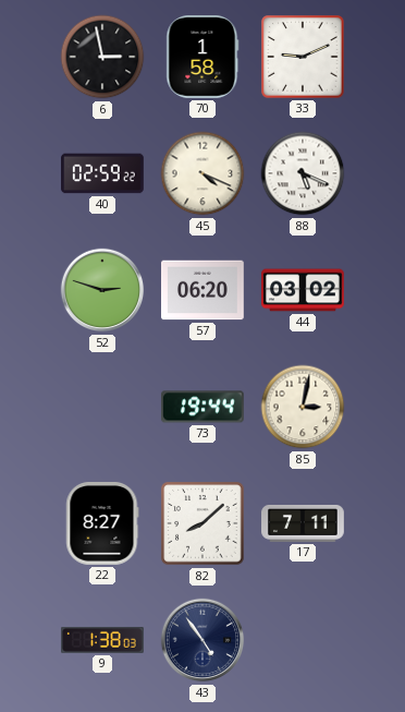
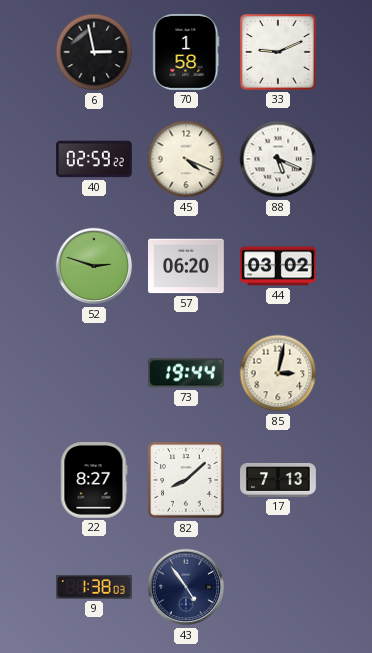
17: 7:11 -> 7:13
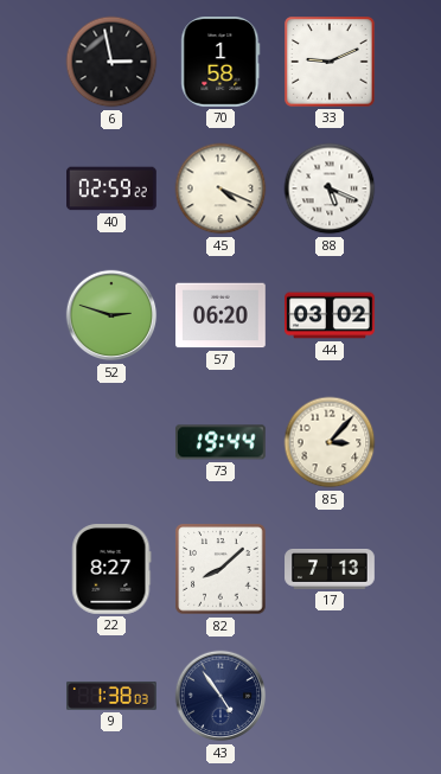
85: 3:02 -> 3:07
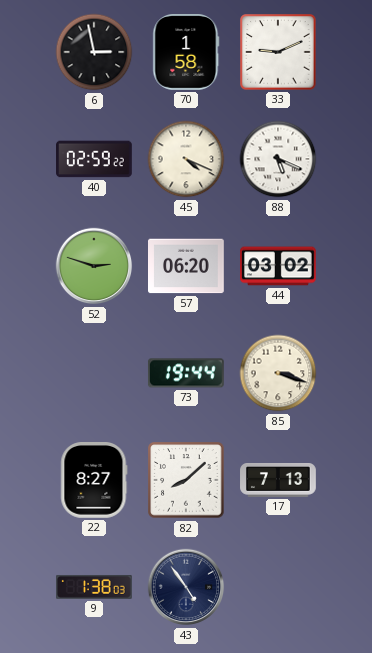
85: 3:07 -> 3:18
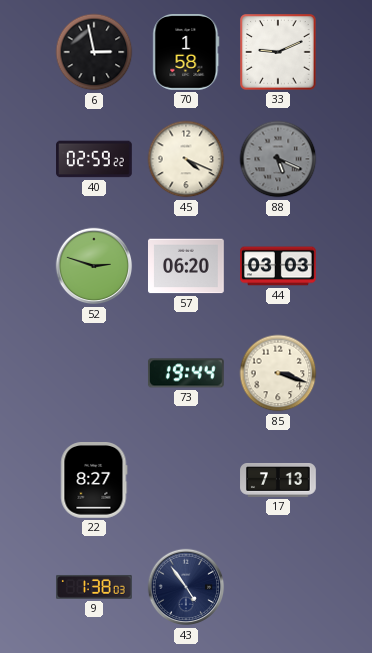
88 dial: white -> grey
44: 03:02 -> 03:03
82: 8:08 -> none
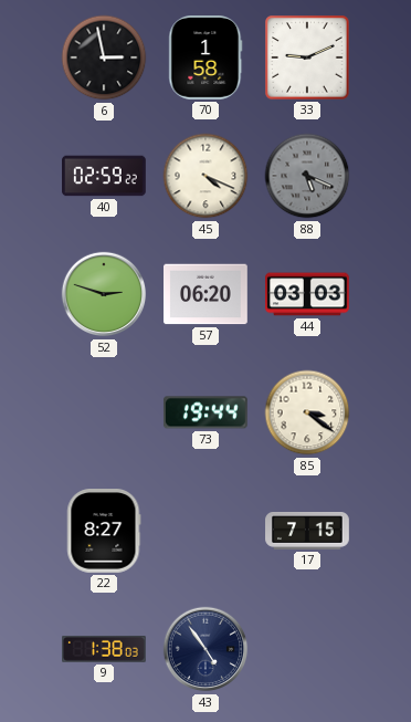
85: 3:18 -> 3:21
17: 7:13 -> 7:15
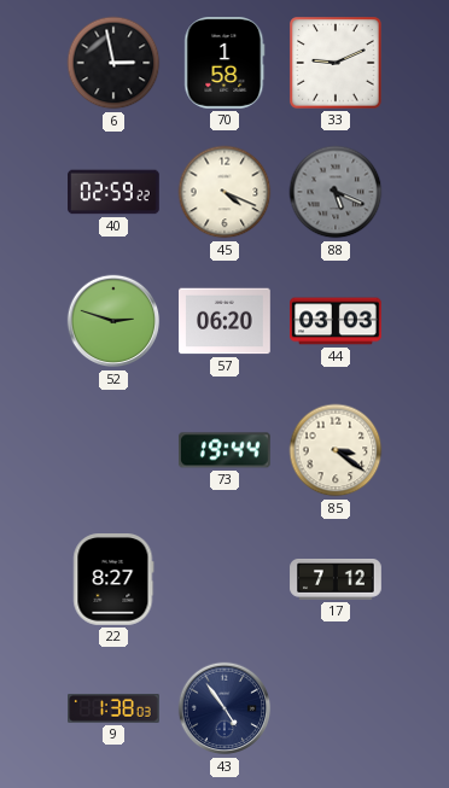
17: 7:15 -> 7:12
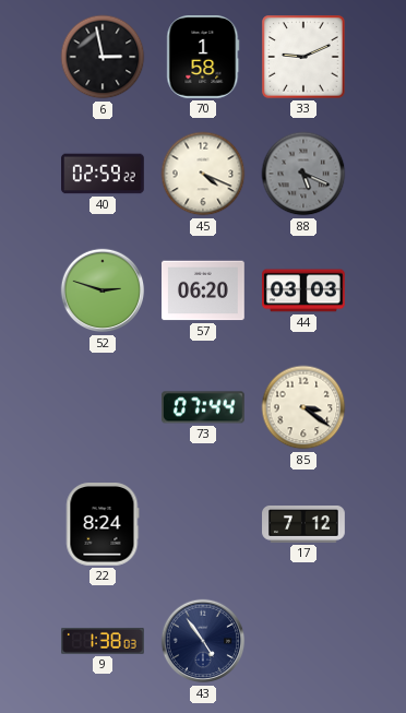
73: 19:44 -> 07:44
22: 8:27 -> 8:24
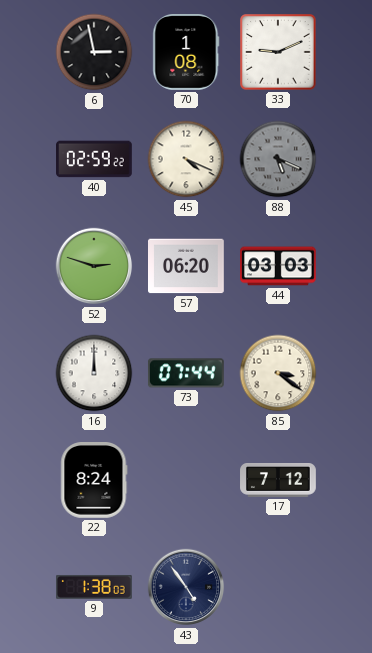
70: 1:58 -> 1:08
16: none -> 12:00
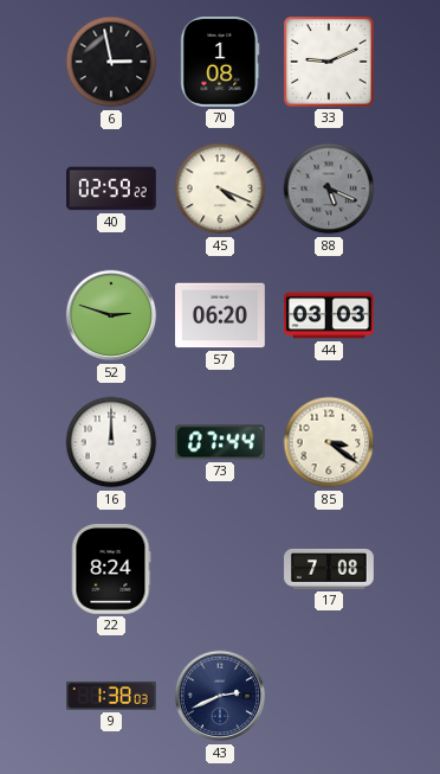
17: 7:12 -> 7:08
43: 4:54 -> 2:41
